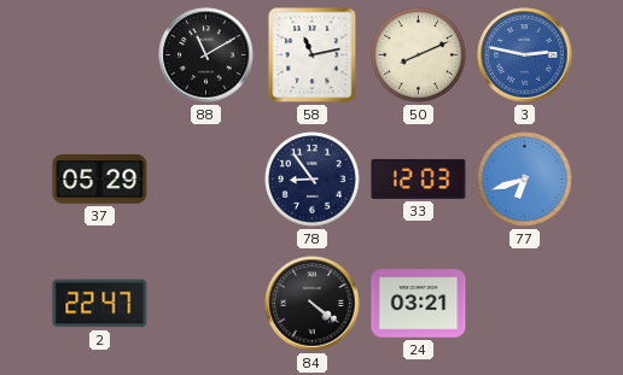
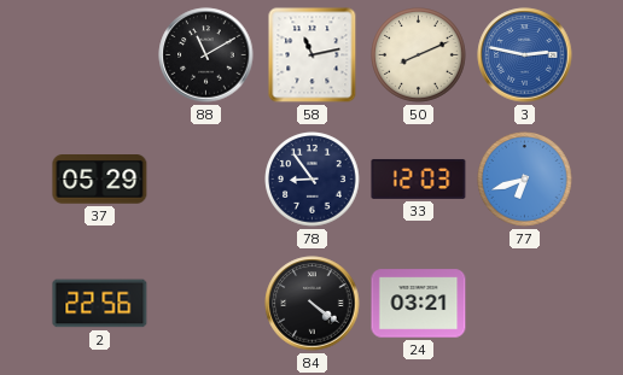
2: 22:47 -> 22:56
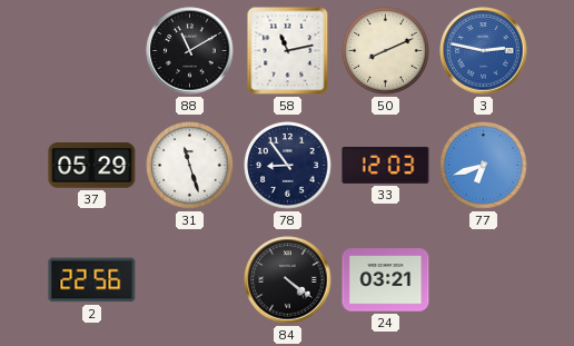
31: none -> 11:27
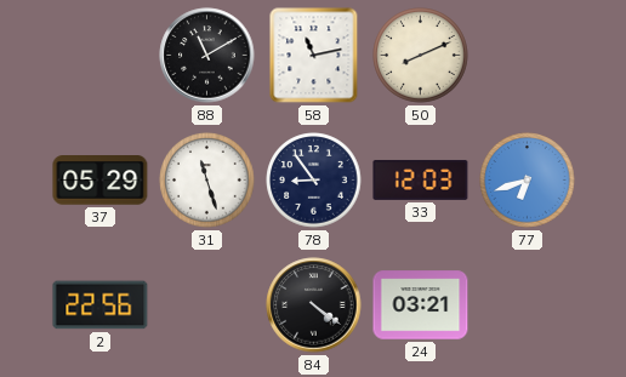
3: 2:47 -> none
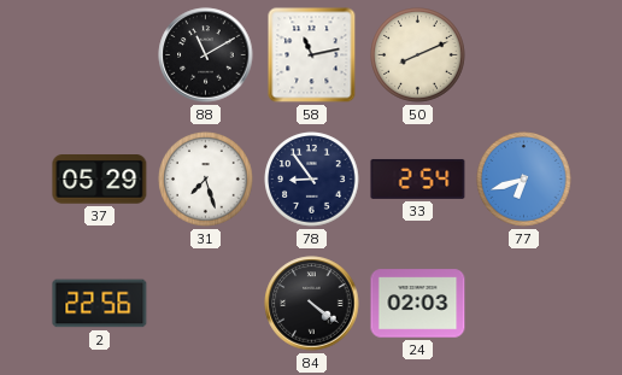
31: 11:27 -> 7:27
33: 12:03 -> 2:54
24: 03:21 -> 02:03
